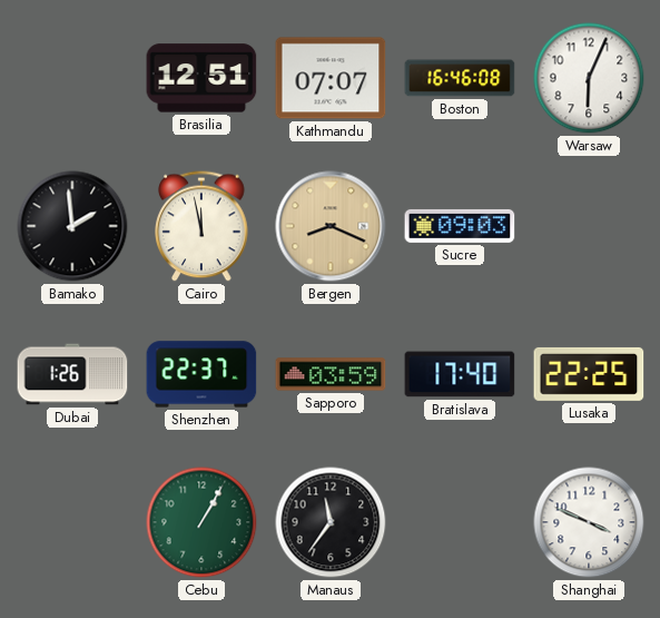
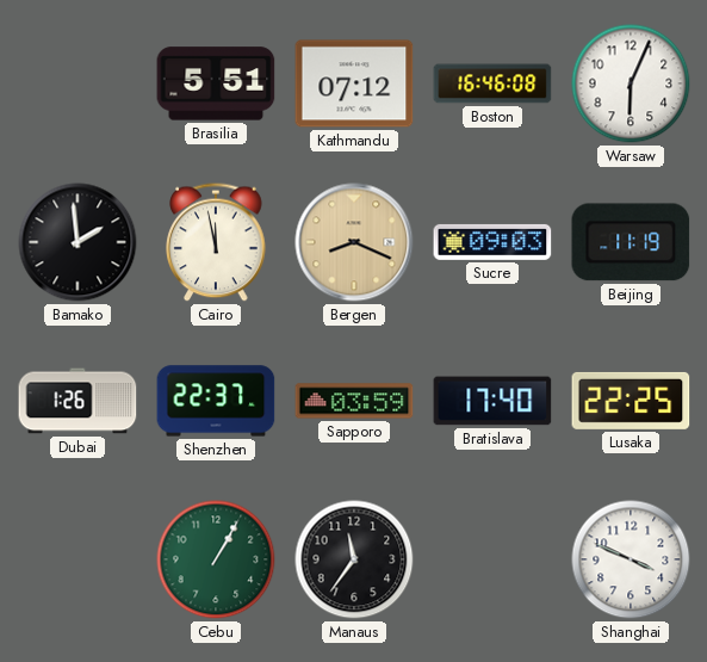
Brasilia: 12:51 -> 5:51
Kathmandu: 07:07 -> 07:12
Beijing: none -> 11:19
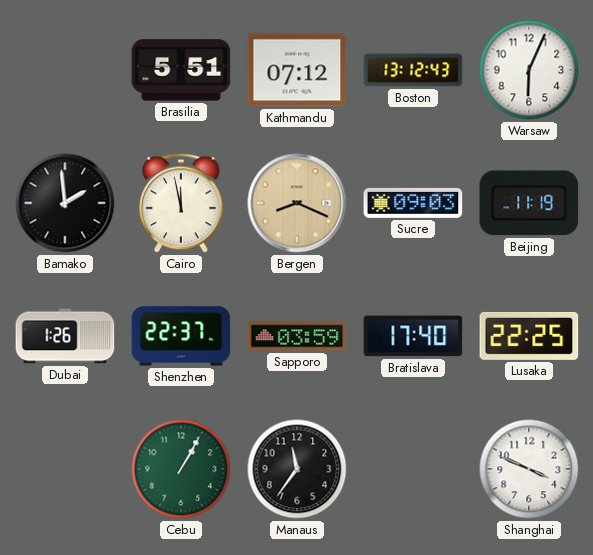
Boston: 16:46 -> 13:12
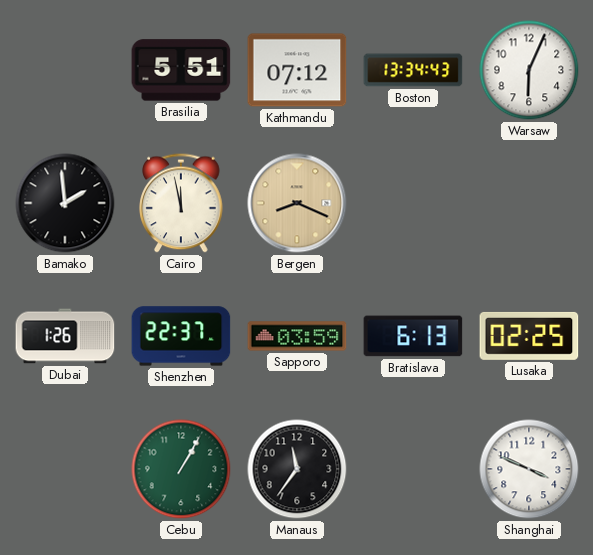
Boston: 13:12 -> 13:34
Sucre: 09:03 -> none
Beijing: 11:19 -> none
Bratislava: 17:40 -> 6:13
Lusaka: 22:25 -> 02:25
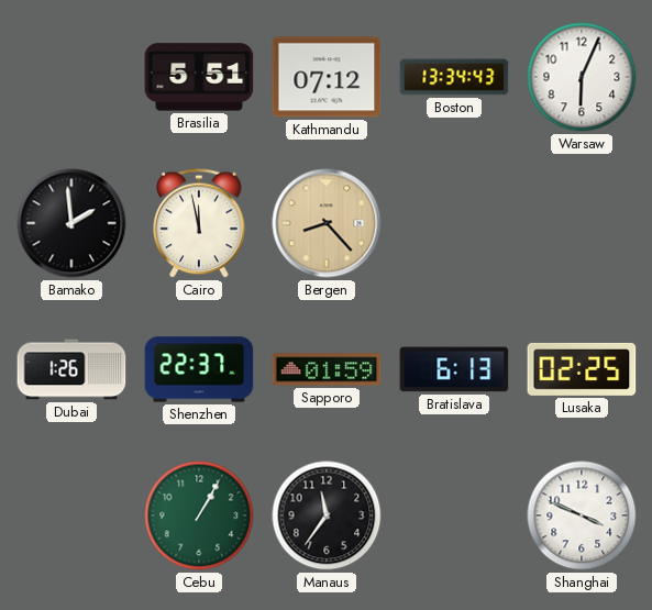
Bergen: 8:19 -> 8:23
Sapporo: 03:59 -> 01:59
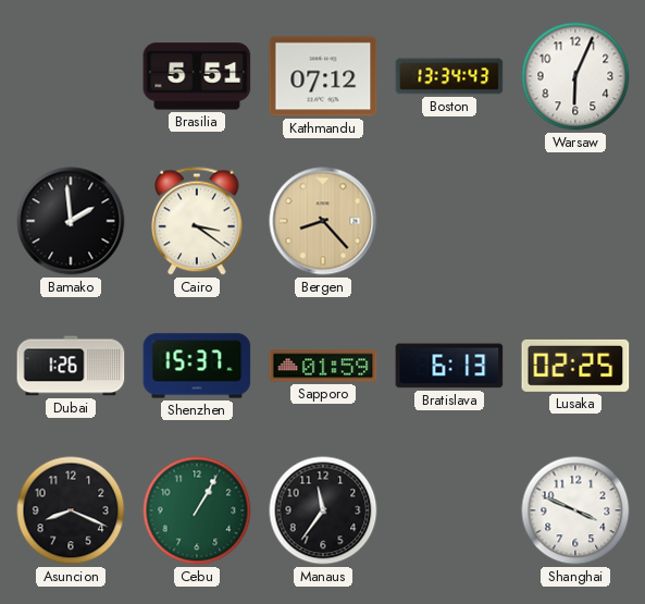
Cairo: 11:58 -> 3:21
Shenzhen: 22:37 -> 15:37
Asuncion: none -> 8:19
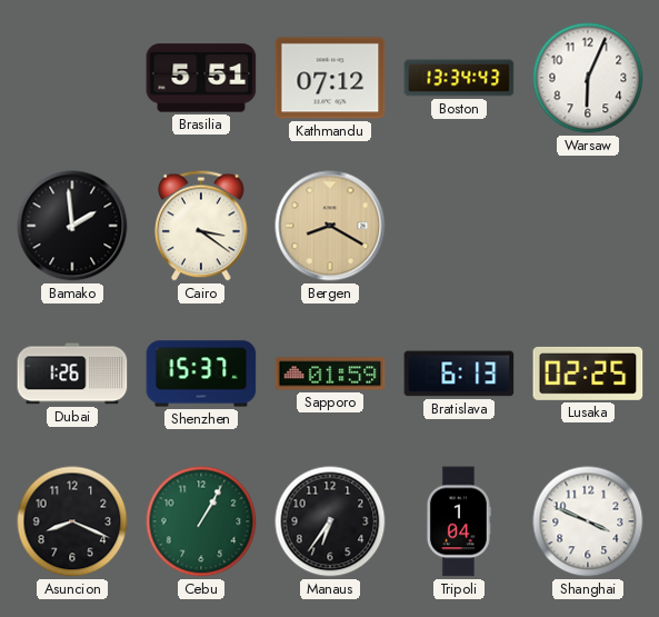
Bergen: 8:23 -> 8:20
Manaus: 11:36 -> 6:36
Tripoli: none -> 1:04
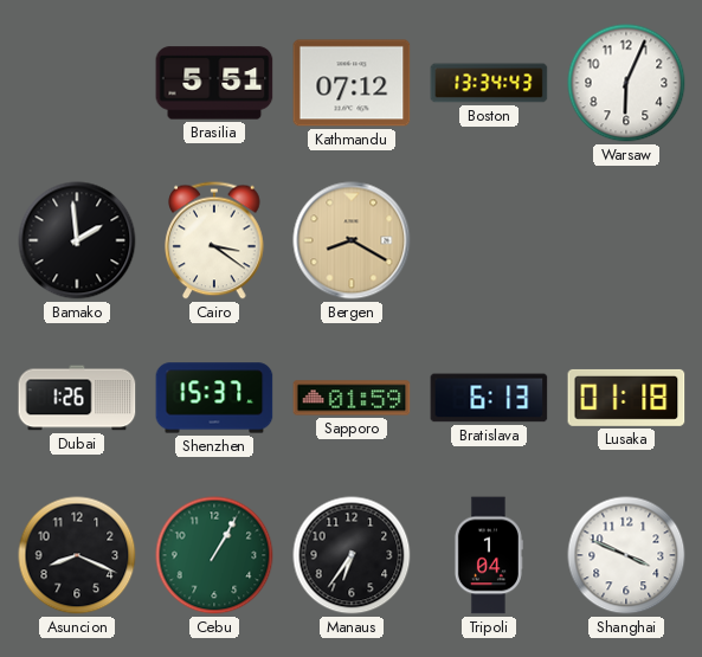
Lusaka: 02:25 -> 01:18
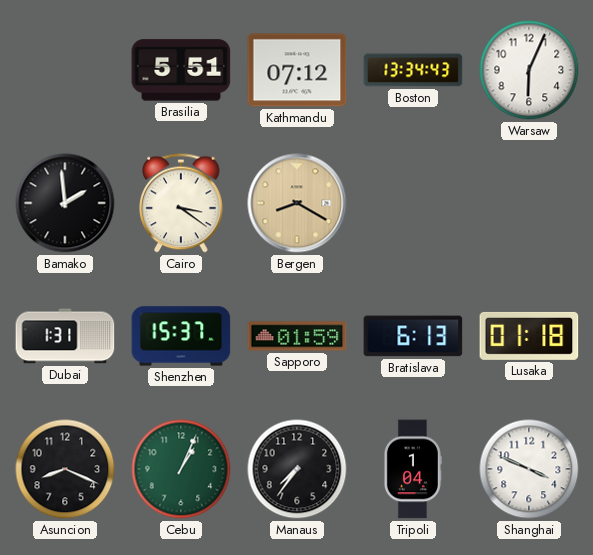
Dubai: 1:26 -> 1:31
Cebu: 1:05 -> 1:04
Manaus: 6:36 -> 7:36
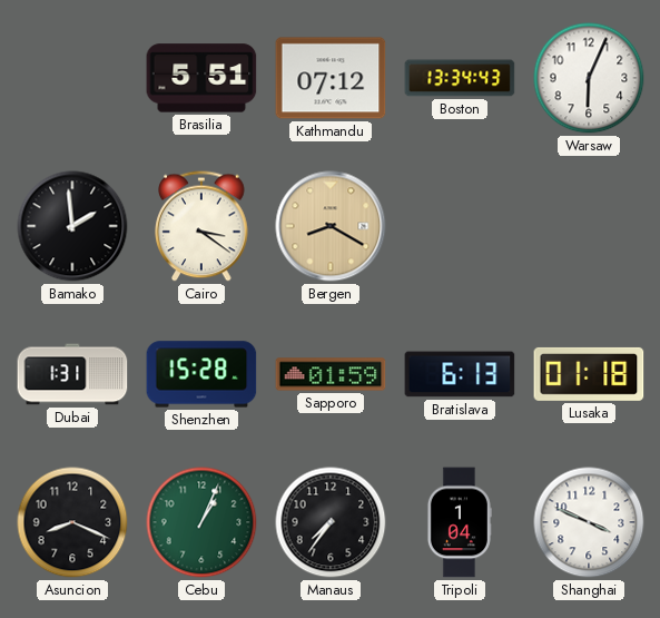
Shenzhen: 15:37 -> 15:28
